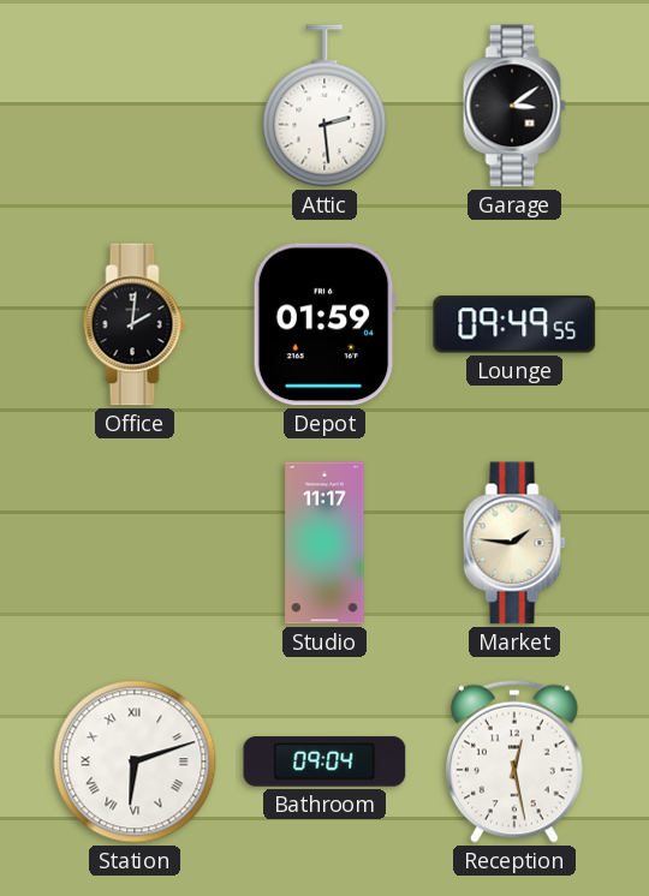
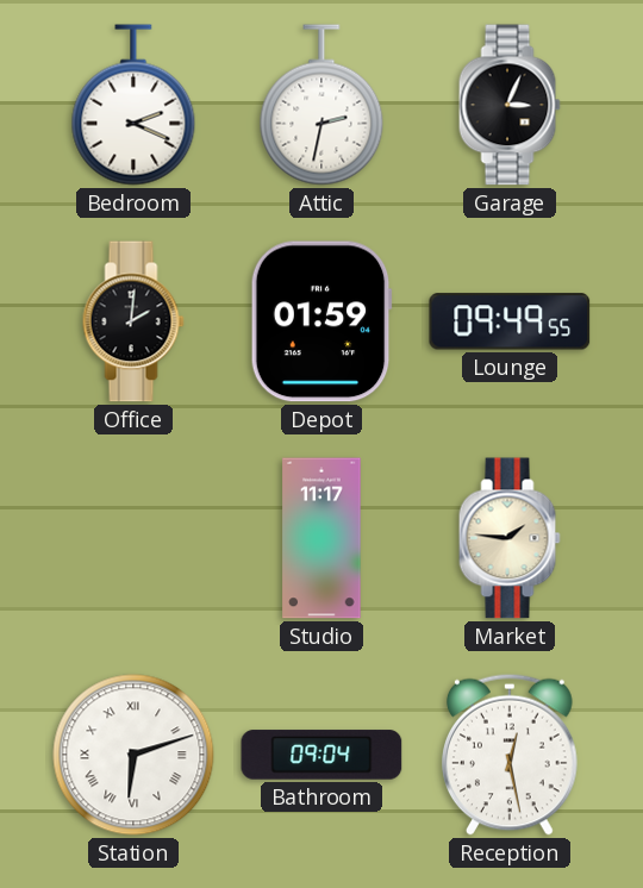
Bedroom: none -> 2:19
Attic: 2:29 -> 2:32
Garage: 3:09 -> 3:04
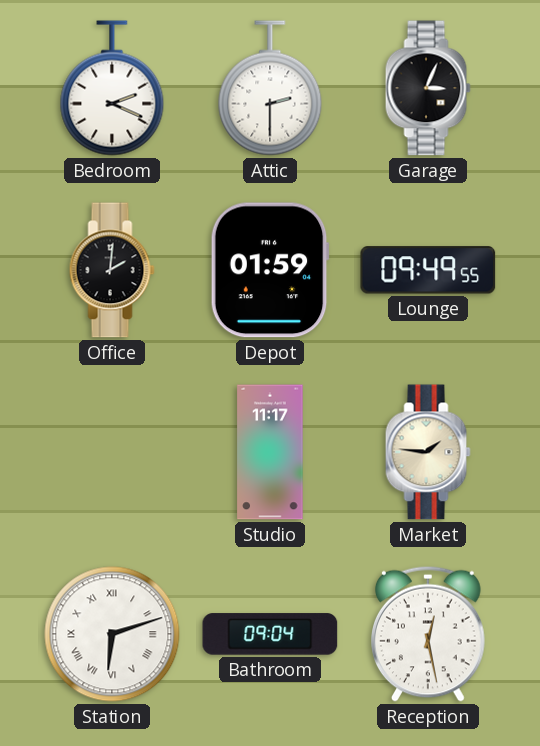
Attic: 2:32 -> 2:30
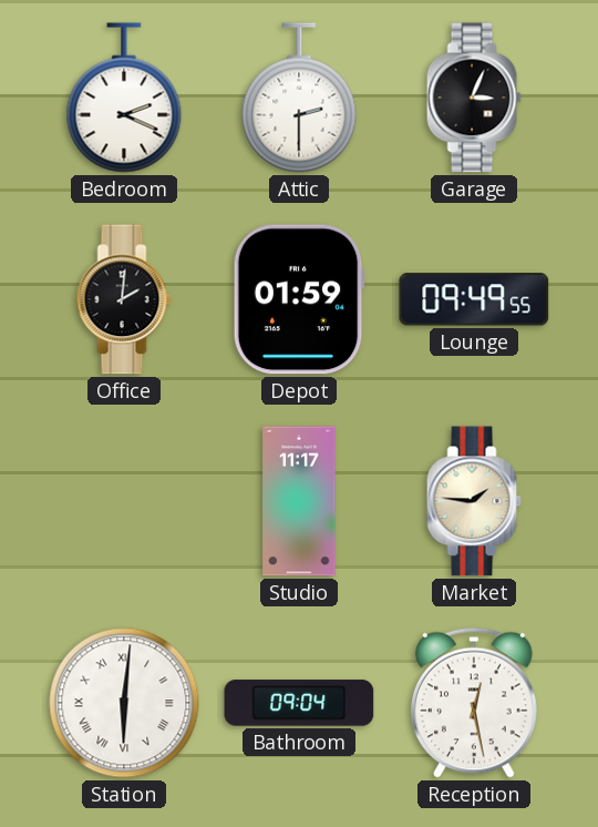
Station: 6:12 -> 6:01
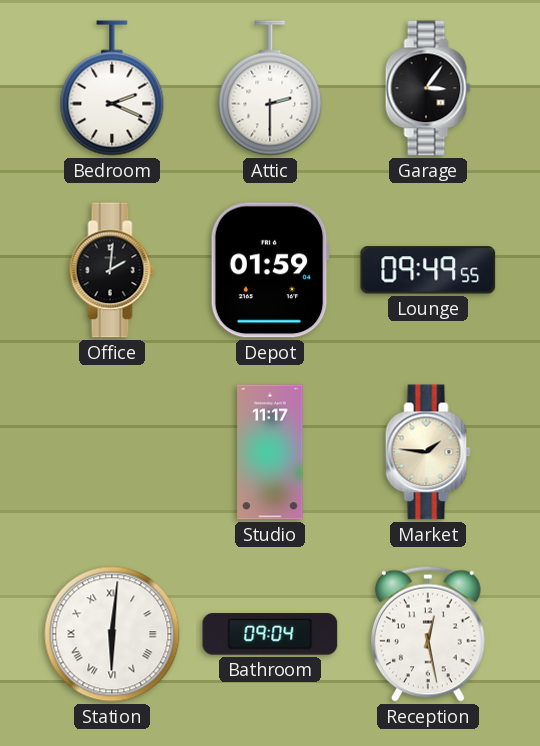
Garage: 3:04 -> 3:06
